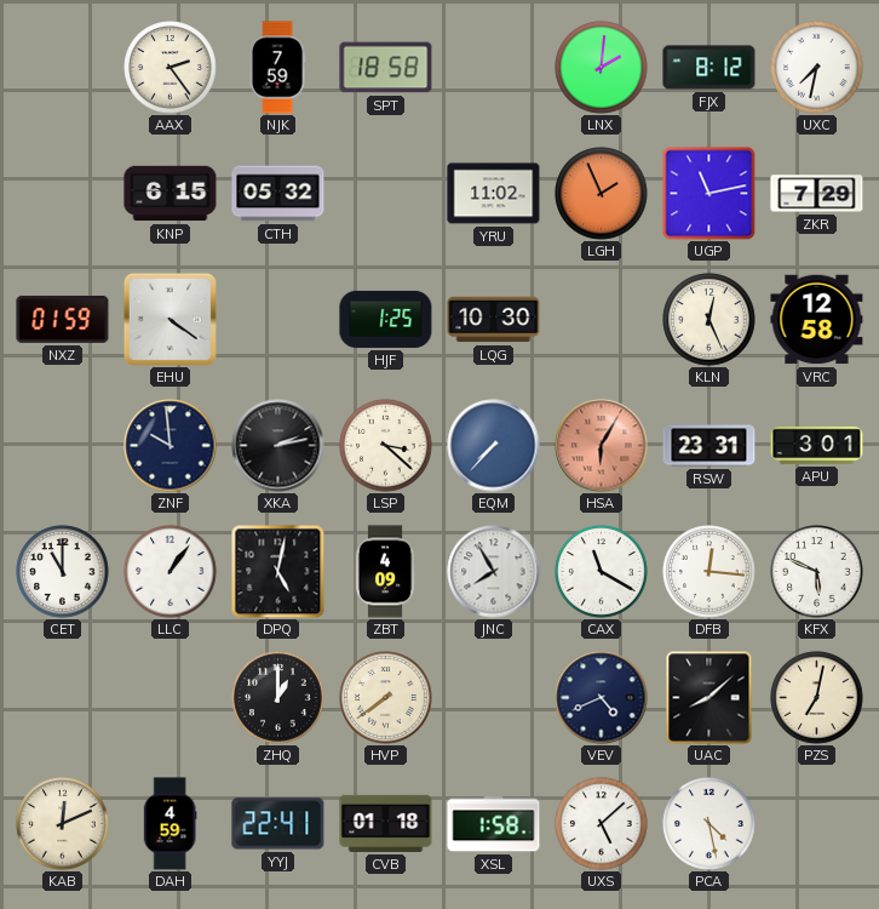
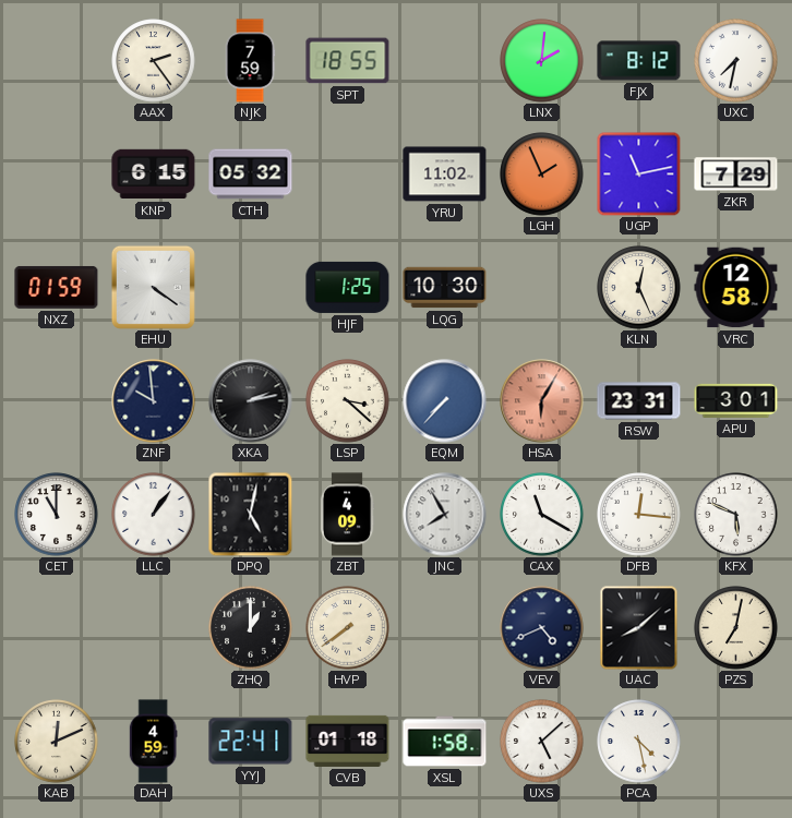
SPT: 18:58 -> 18:55
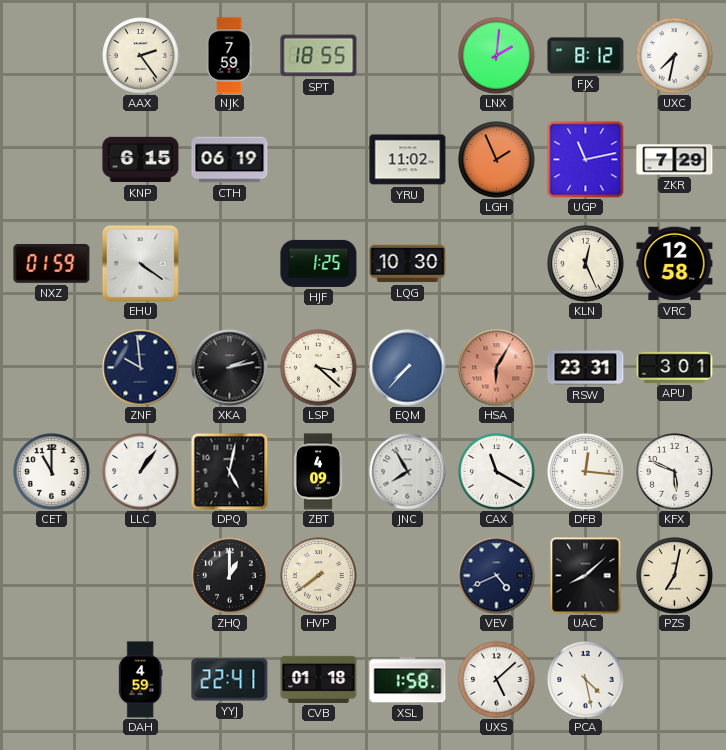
CTH: 05:32 -> 06:19
KAB: 12:11 -> none
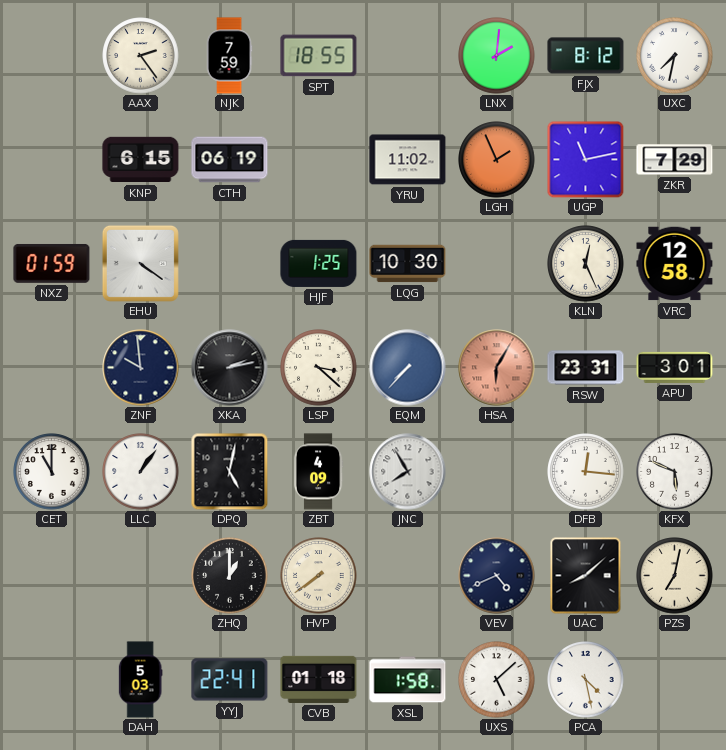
CAX: 11:20 -> none
DAH: 4:59 -> 5:03
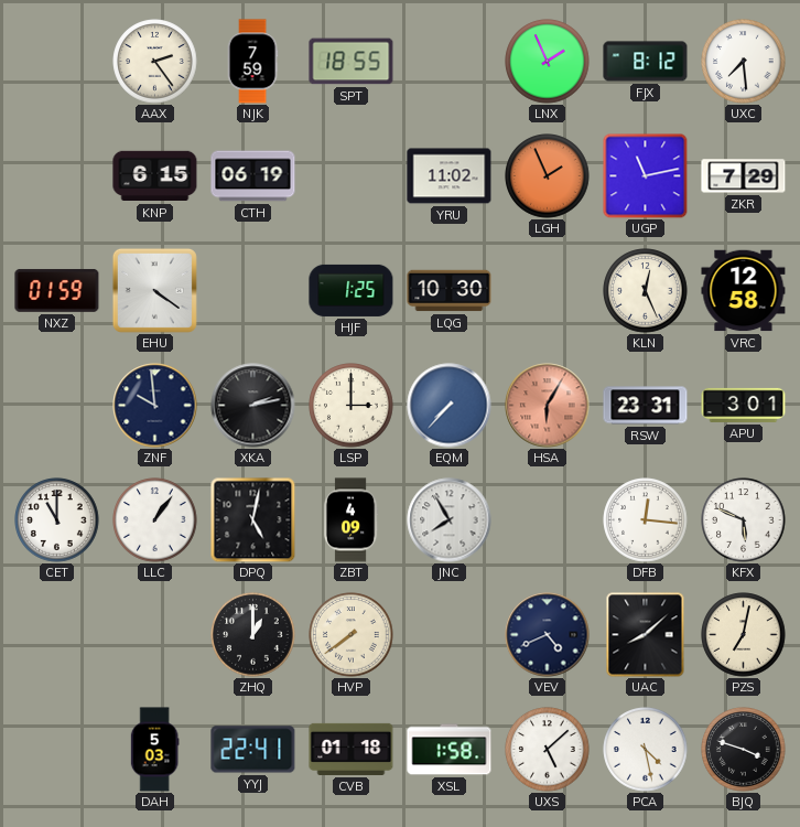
LNX: 2:01 -> 1:56
UXC: 7:32 -> 7:29
LSP: 3:22 -> 3:00
BJQ: none -> 3:48
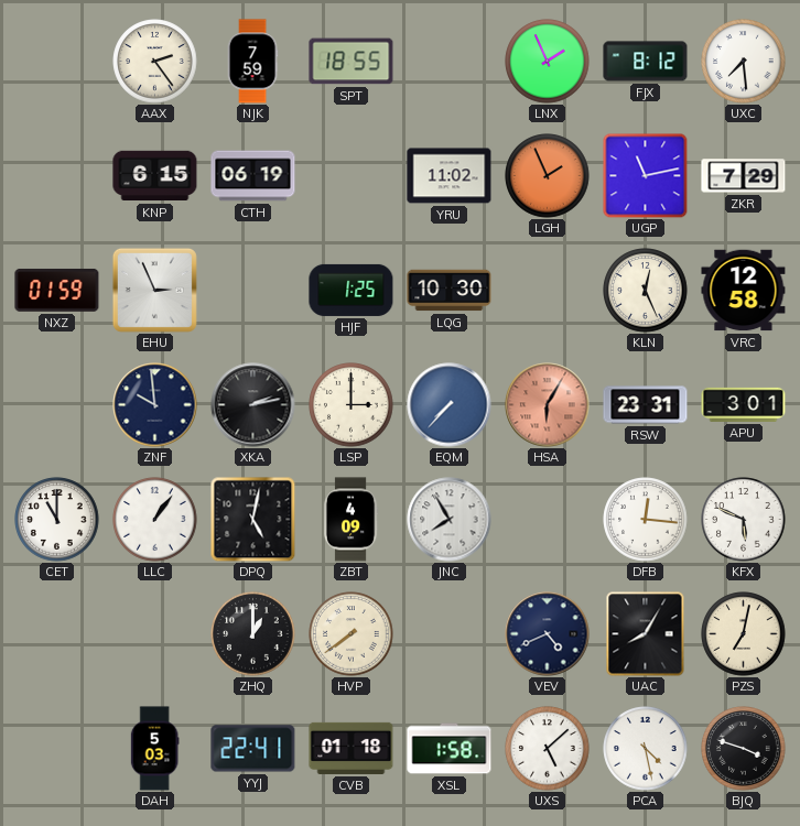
EHU: 4:21 -> 2:56
UAC: 8:08 -> 8:05
